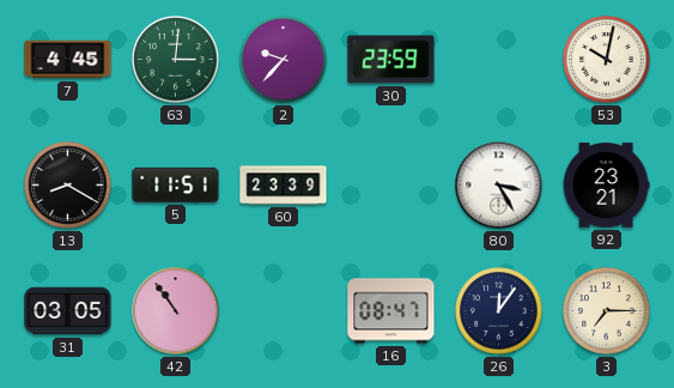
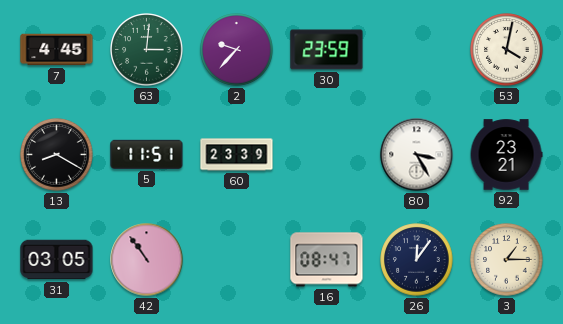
53: 10:02 -> 4:02
3: 7:15 -> 1:15
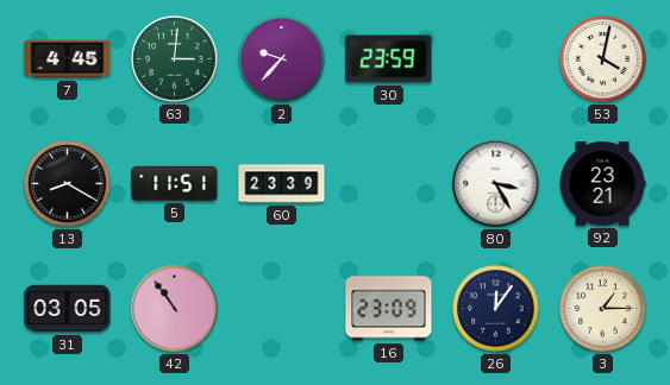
16: 08:47 -> 23:09
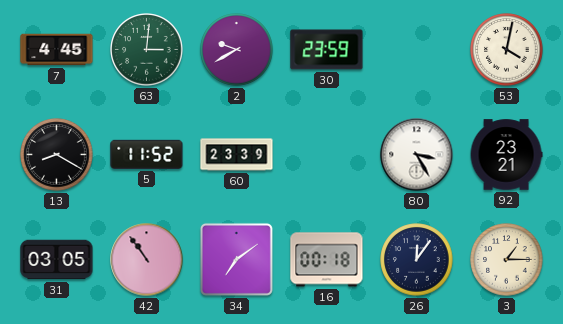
2: 9:37 -> 9:40
5: 11:51 -> 11:52
34: none -> 7:09
16: 23:09 -> 00:18
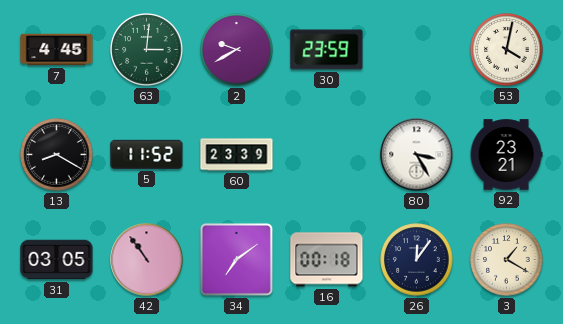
3: 1:15 -> 1:20
